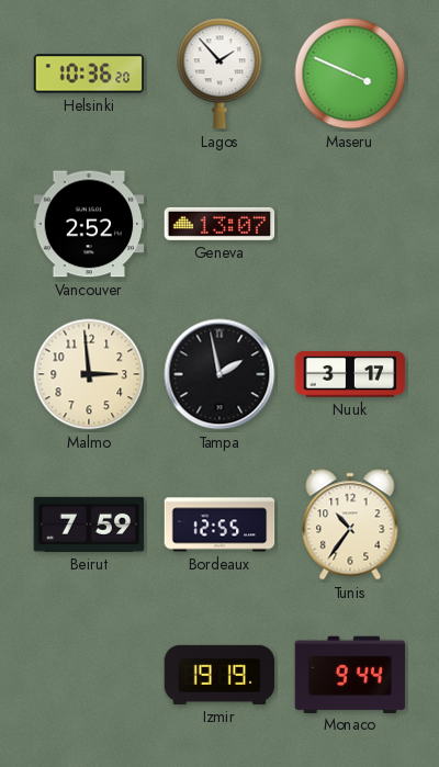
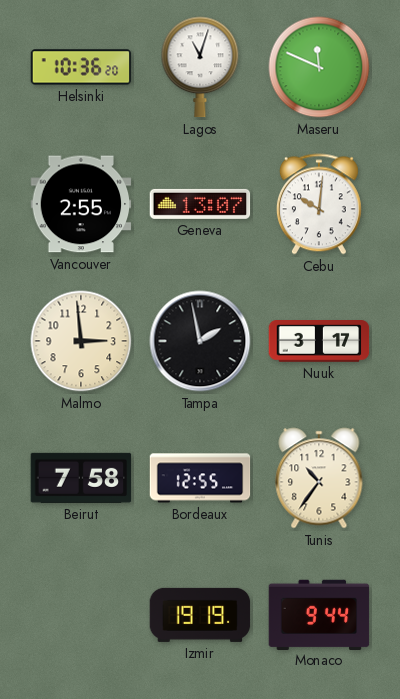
Lagos: 1:53 -> 11:03
Maseru: 3:49 -> 11:49
Vancouver: 2:52 -> 2:55
Cebu: none -> 10:01
Beirut: 7:59 -> 7:58
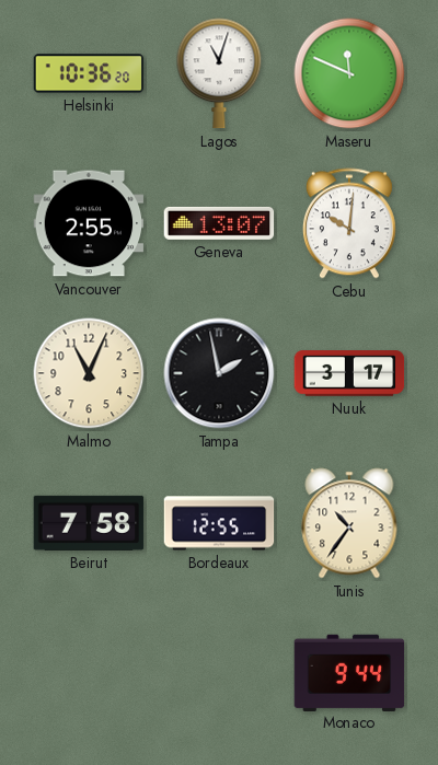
Malmo: 2:59 -> 11:04
Izmir: 19:19 -> none
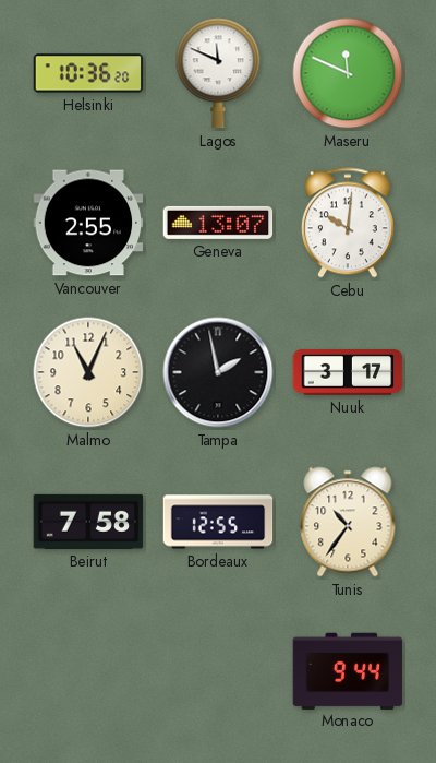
Lagos: 11:03 -> 11:49
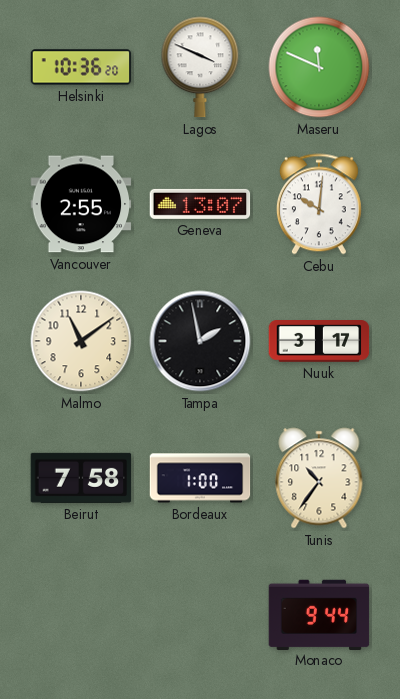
Lagos: 11:49 -> 3:49
Malmo: 11:04 -> 11:09
Bordeaux: 12:55 -> 1:00
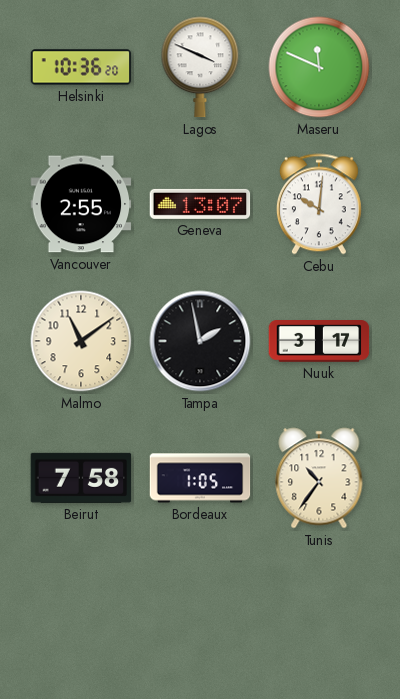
Bordeaux: 1:00 -> 1:05
Monaco: 9:44 -> none
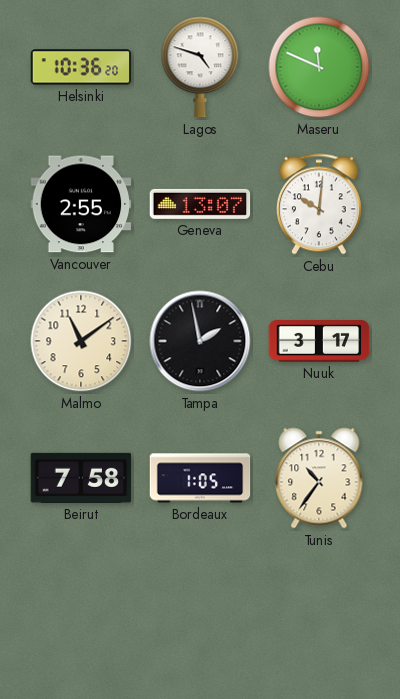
Lagos: 3:49 -> 4:48
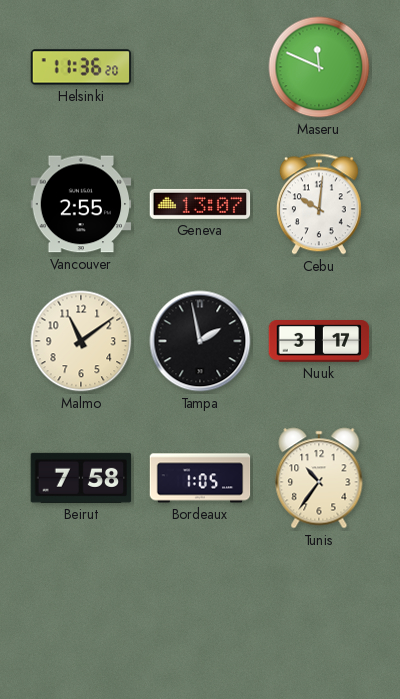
Helsinki: 10:36 -> 11:36
Lagos: 4:48 -> none
